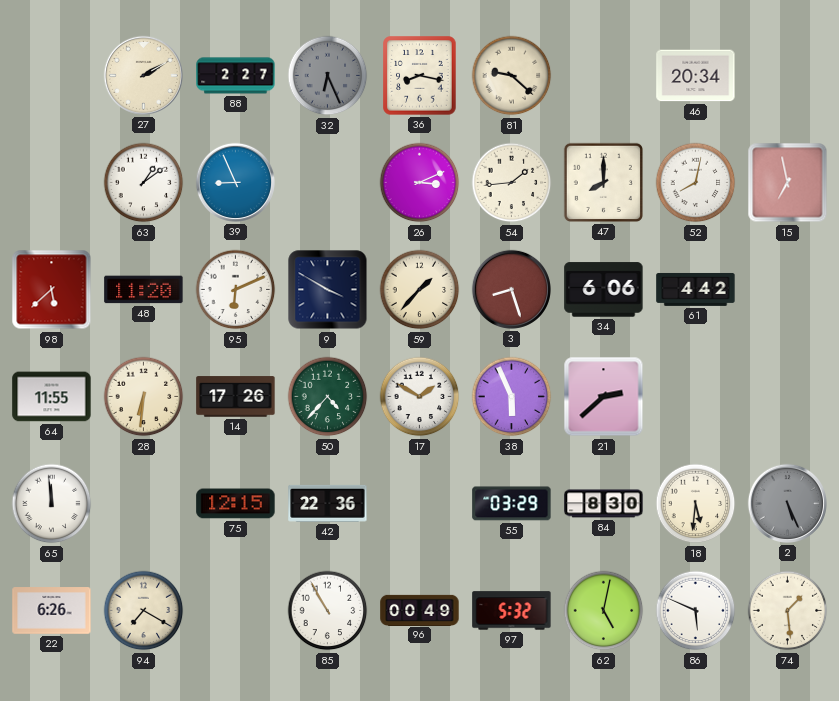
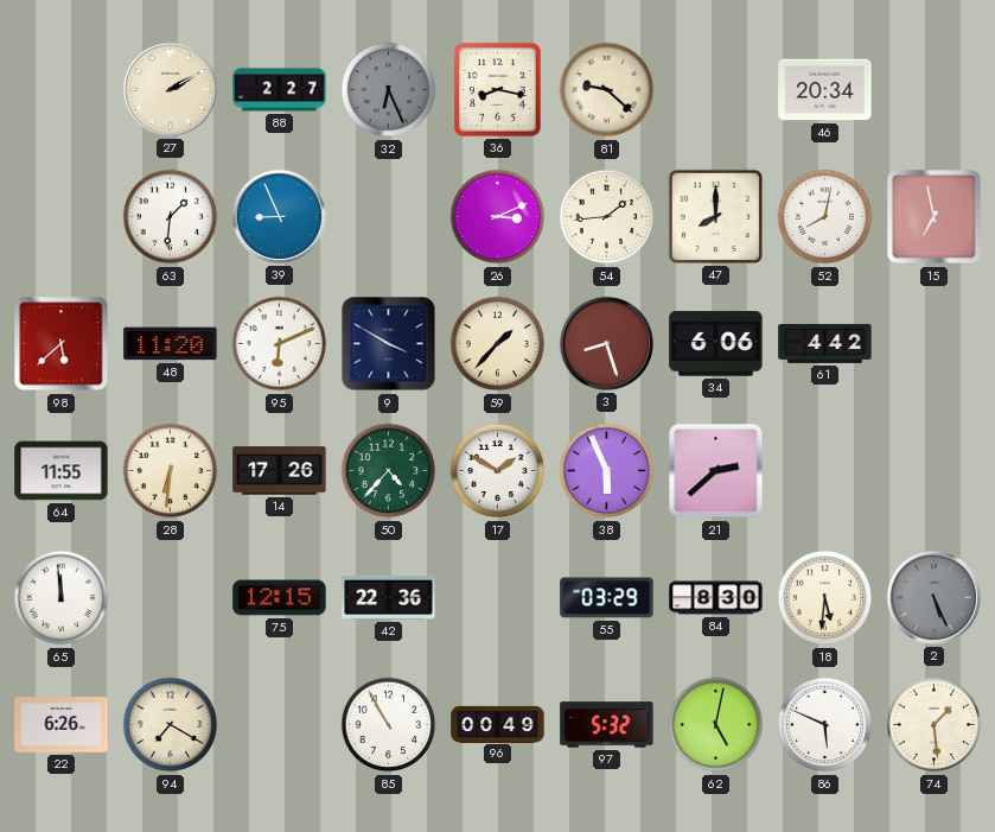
63: 1:09 -> 1:31
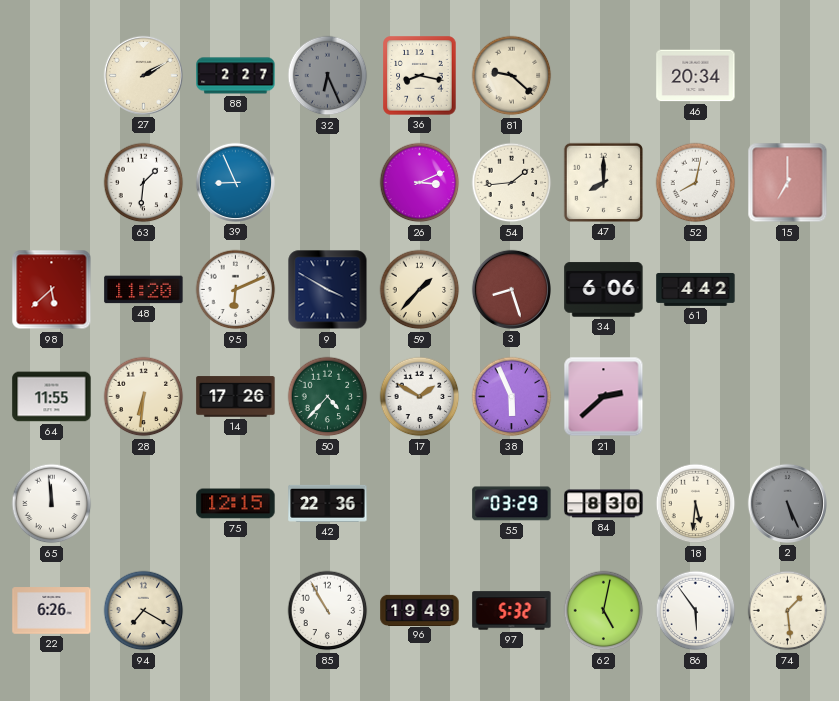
15: 6:58 -> 7:00
96: 00:49 -> 19:49
86: 5:49 -> 5:54
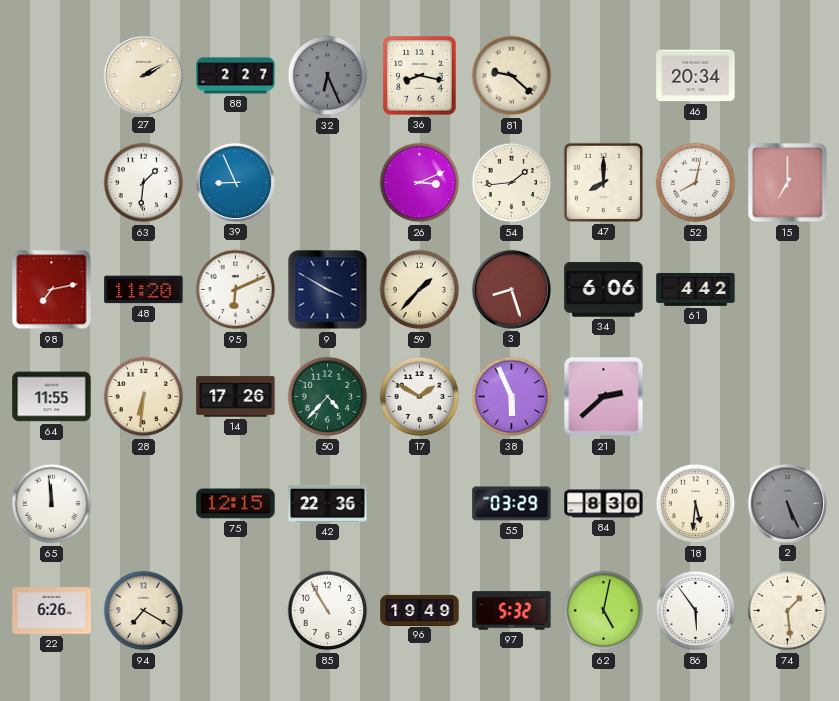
98: 5:38 -> 7:13
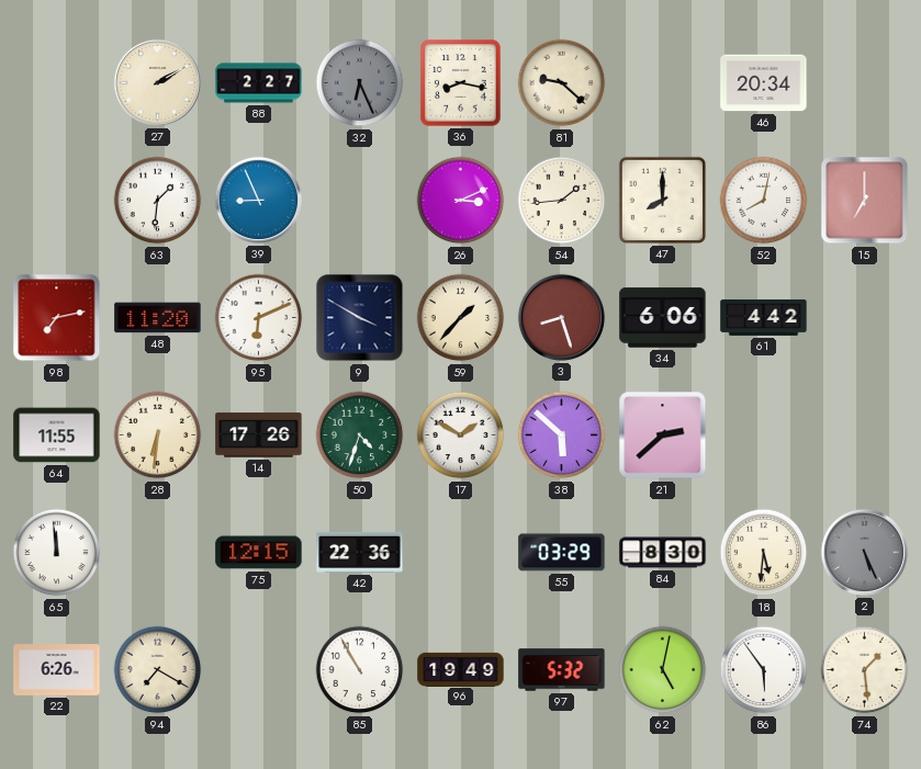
50: 4:37 -> 4:33
38: 5:56 -> 5:52
